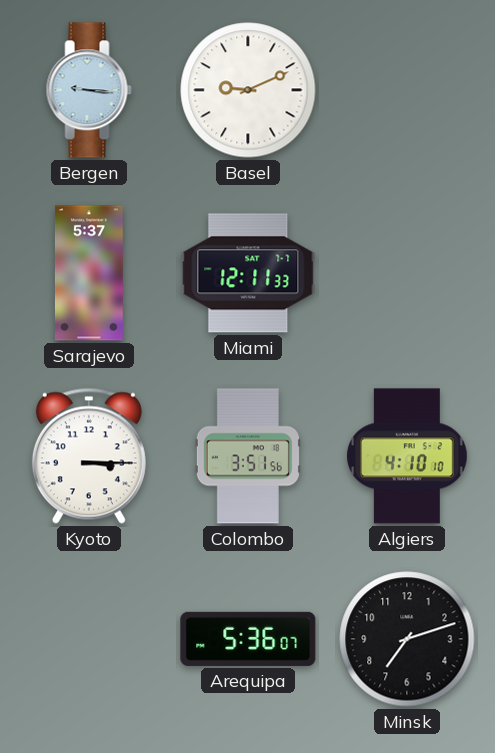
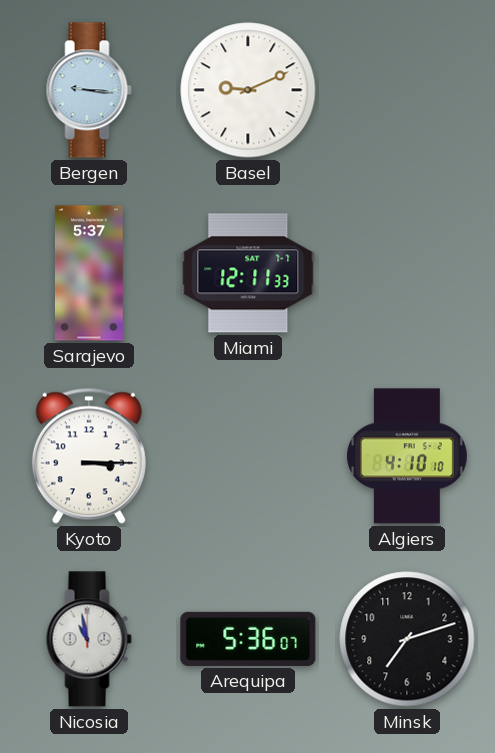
Colombo: 3:51 -> none
Nicosia: none -> 10:58
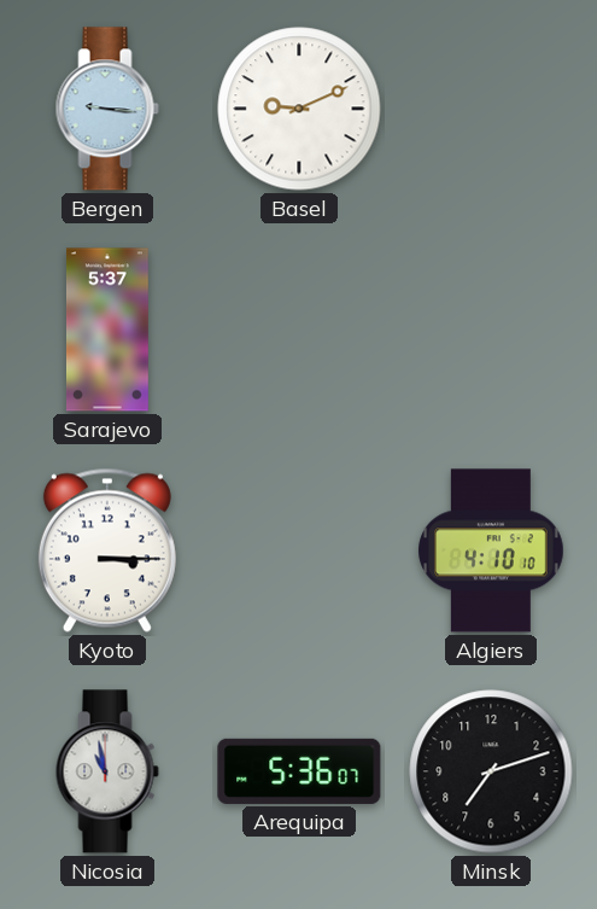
Miami: 12:11 -> none
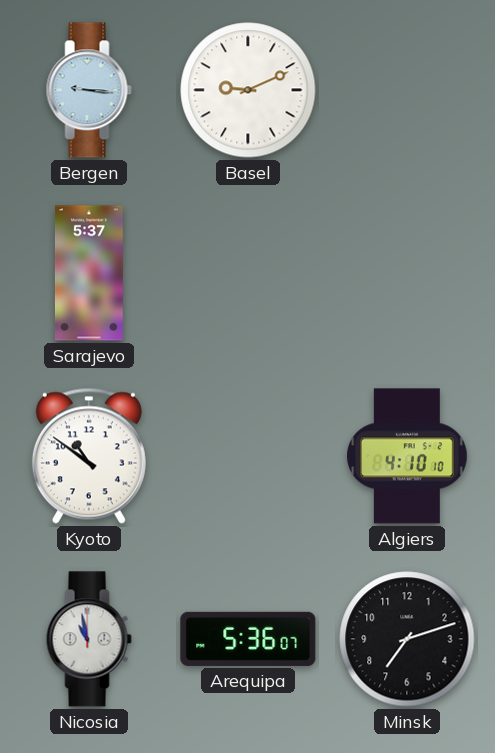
Kyoto: 3:15 -> 10:51
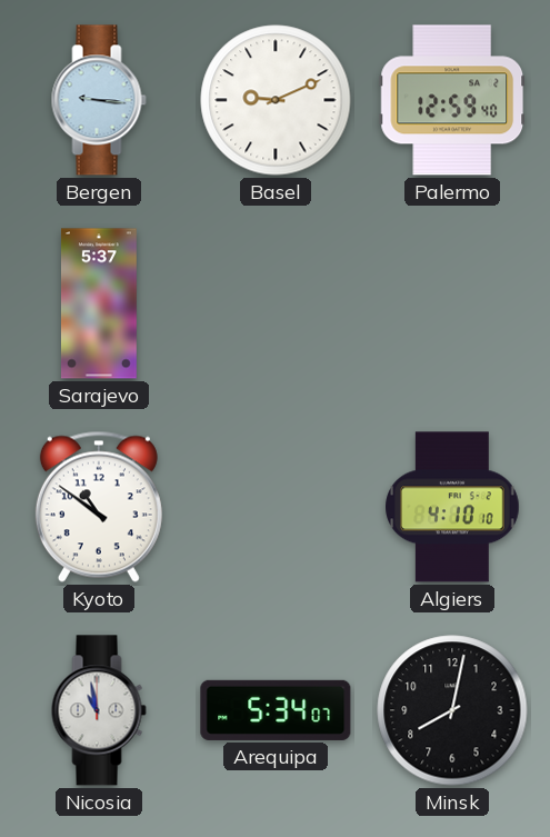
Palermo: none -> 12:59
Arequipa: 5:36 -> 5:34
Minsk: 7:12 -> 8:02
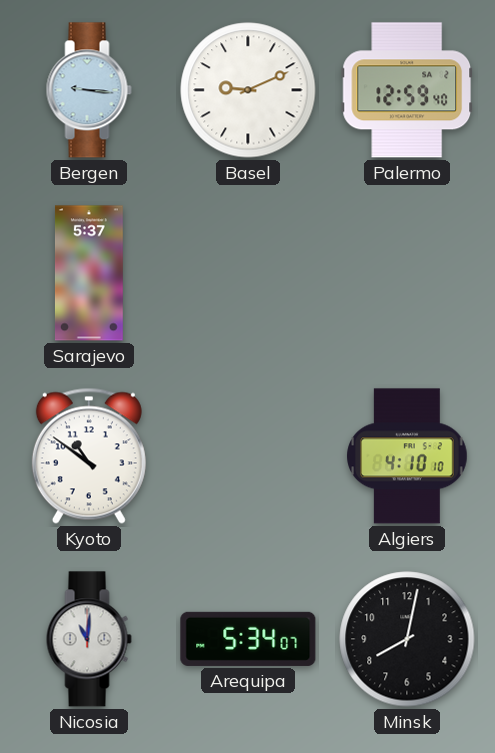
Nicosia: 10:58 -> 11:01
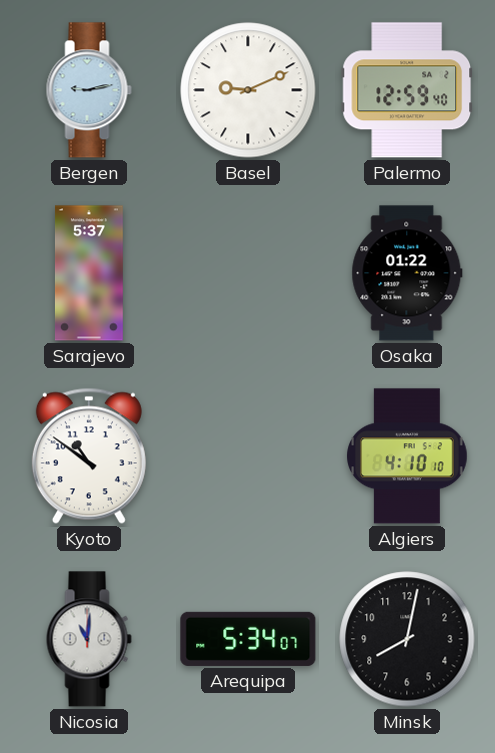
Bergen: 9:16 -> 9:13
Osaka: none -> 01:22
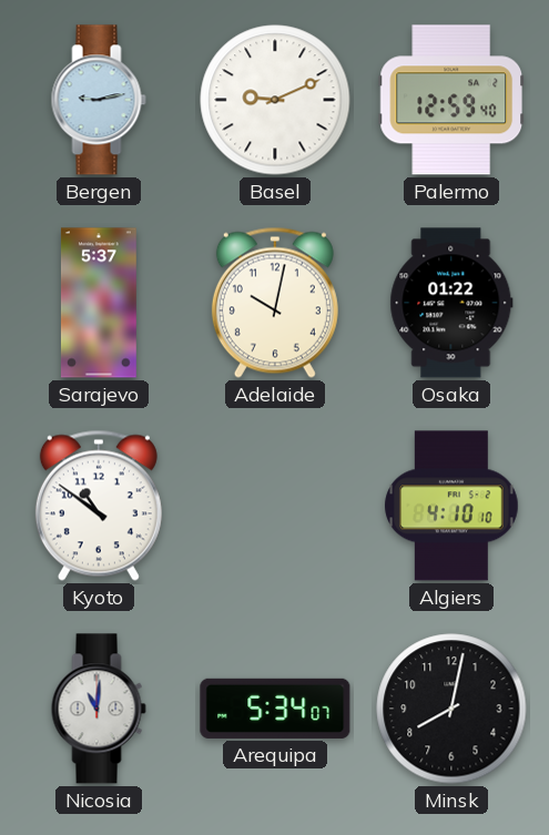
Adelaide: none -> 10:02
